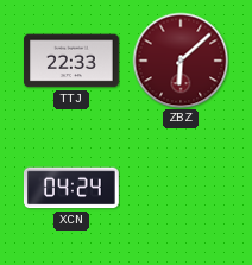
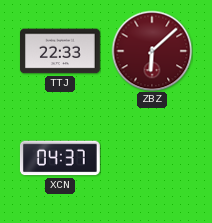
XCN: 04:24 -> 04:37
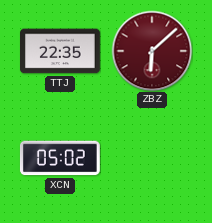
TTJ: 22:33 -> 22:35
XCN: 04:37 -> 05:02
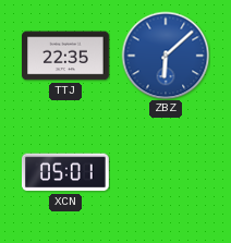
ZBZ dial: burgundy -> blue
XCN: 05:02 -> 05:01
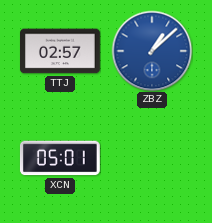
TTJ: 22:35 -> 02:57
ZBZ: 6:08 -> 1:08
